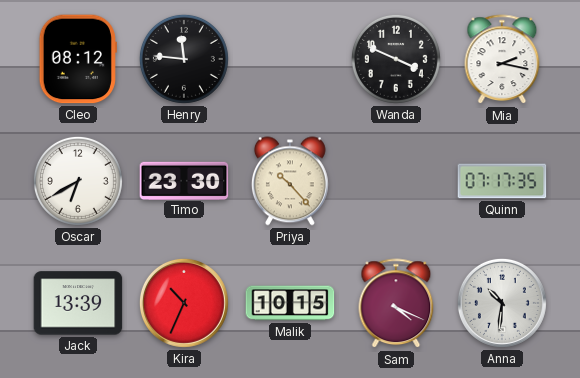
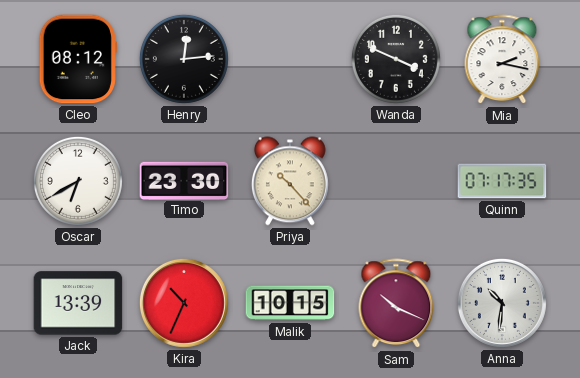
Henry: 11:46 -> 12:14
Sam: 4:19 -> 10:19
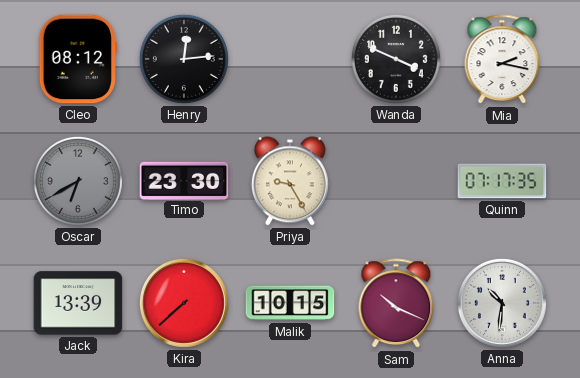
Oscar dial: white -> grey
Priya: 10:23 -> 9:25
Kira: 10:34 -> 7:38
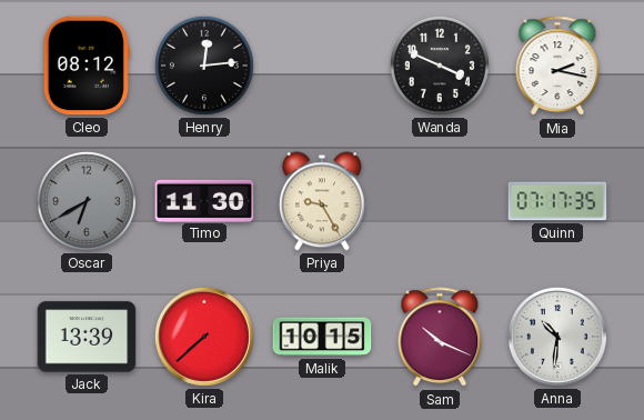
Timo: 23:30 -> 11:30
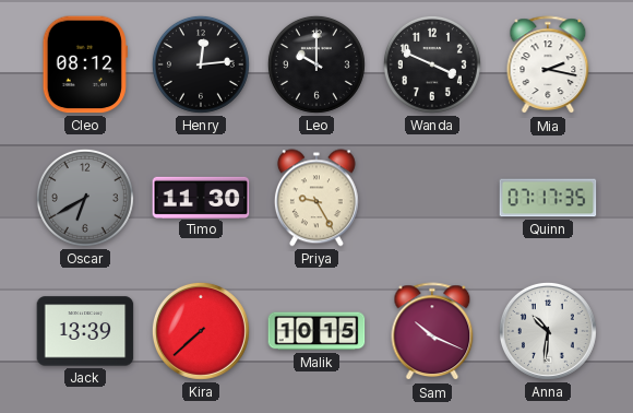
Leo: none -> 10:00
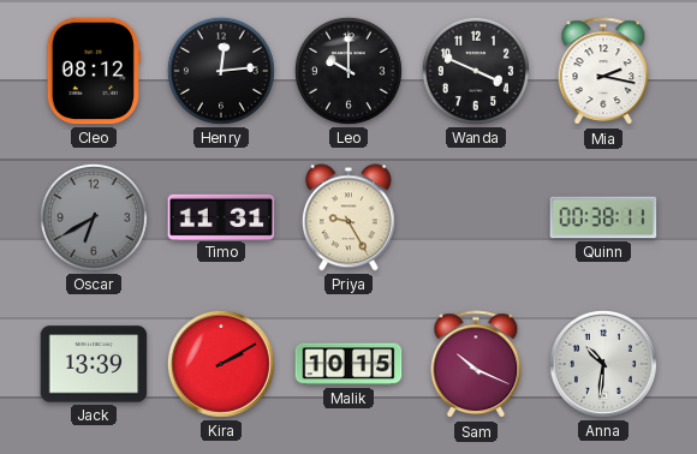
Timo: 11:30 -> 11:31
Quinn: 07:17 -> 00:38
Kira: 7:38 -> 2:10
